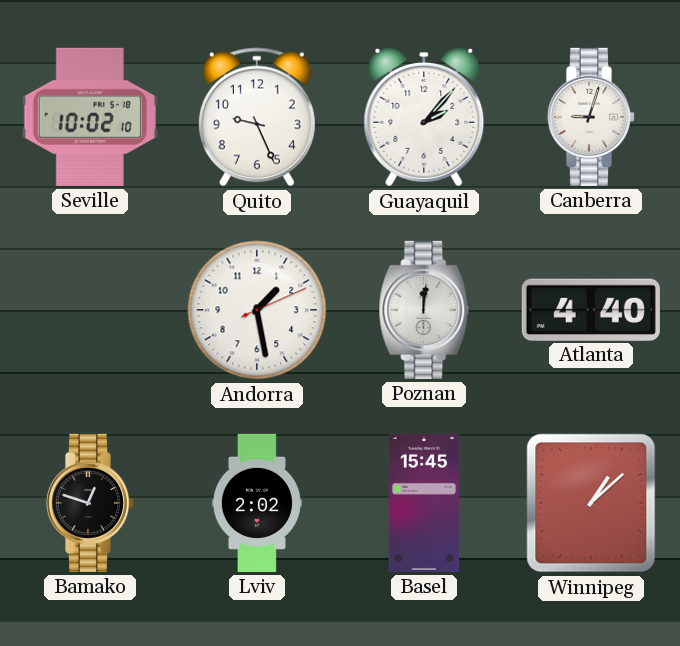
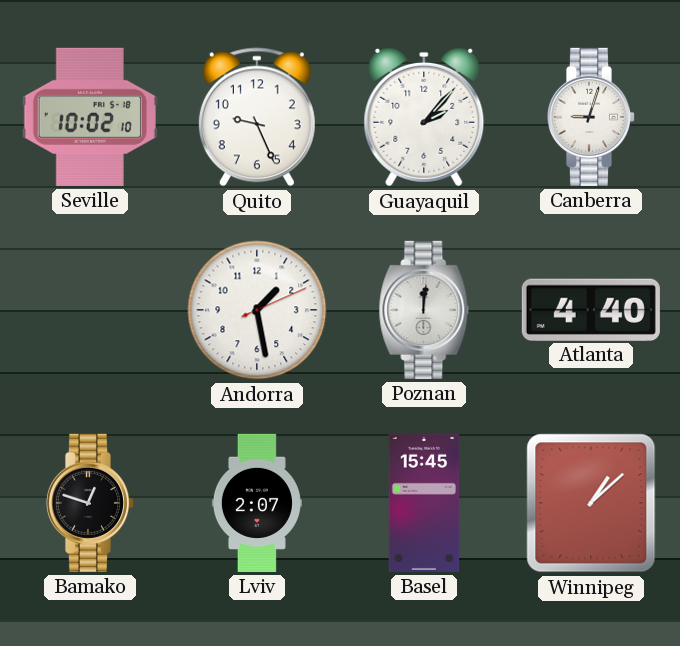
Lviv: 2:02 -> 2:07
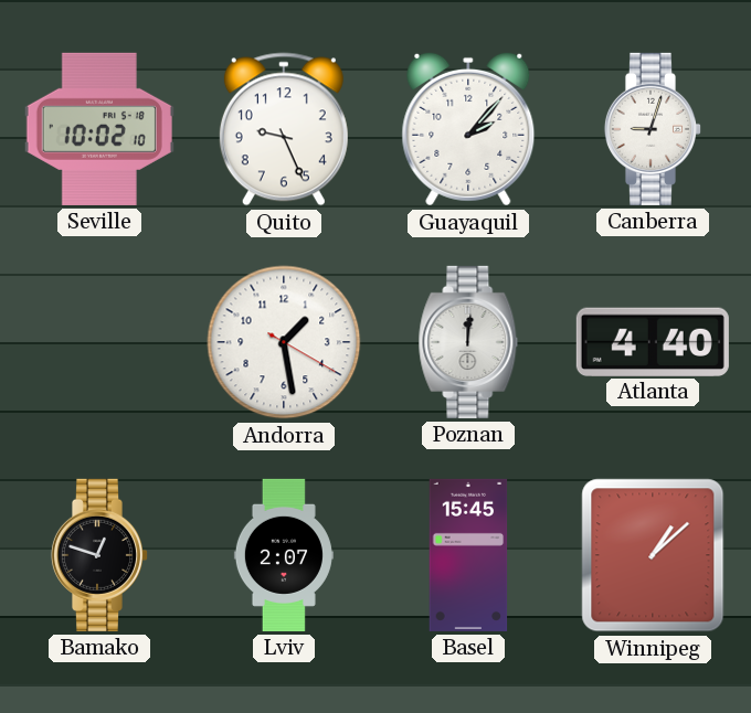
Andorra: 1:28:11 -> 1:28:20
